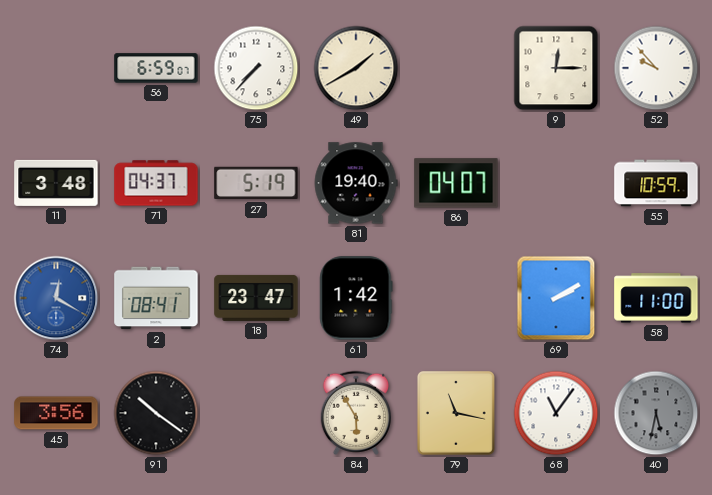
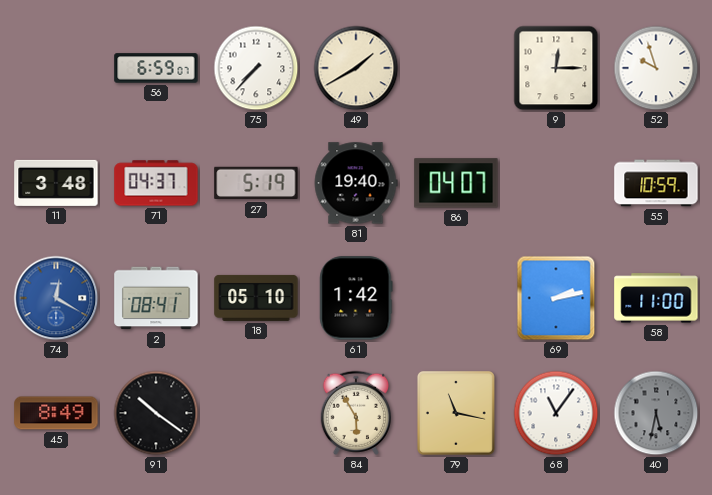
52: 9:53 -> 9:57
18: 23:47 -> 05:10
69: 2:10 -> 2:13
45: 3:56 -> 8:49
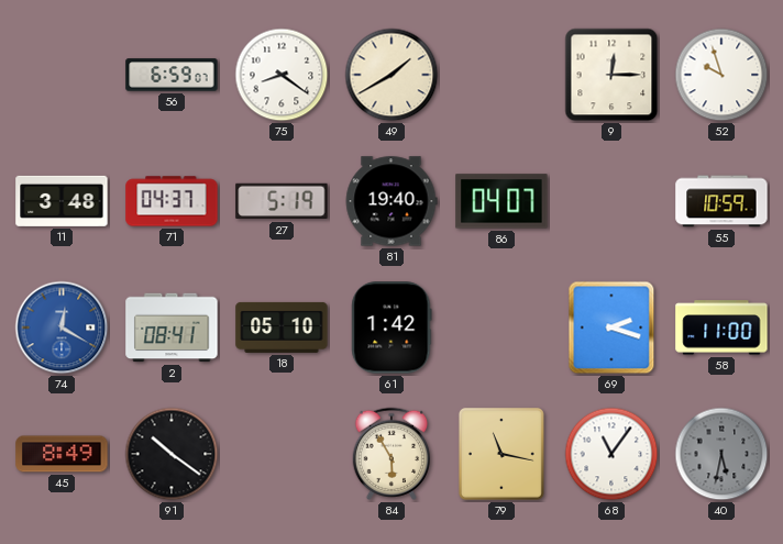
75: 7:37 -> 8:21
69: 2:13 -> 2:18
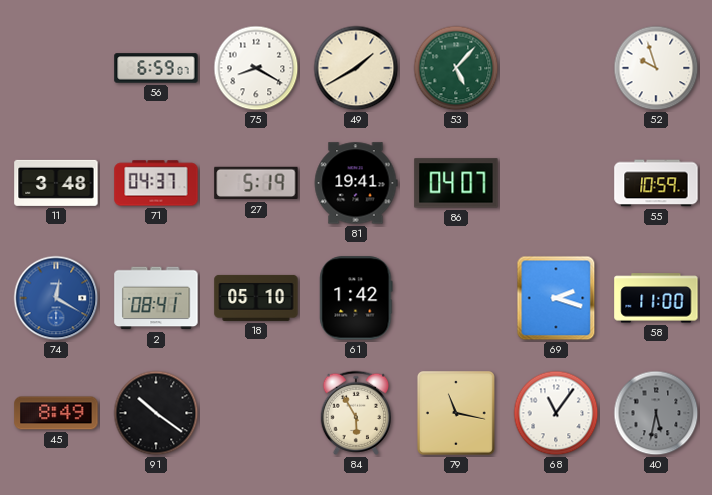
75: 8:21 -> 8:20
53: none -> 5:07
9: 12:15 -> none
81: 19:40 -> 19:41
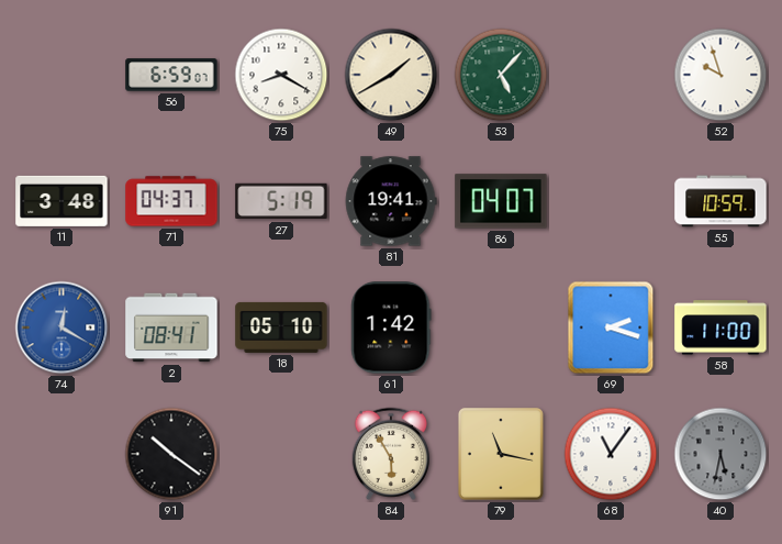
45: 8:49 -> none
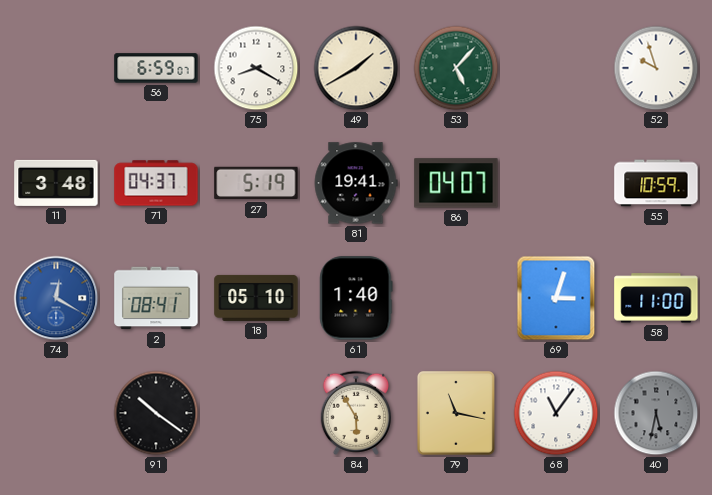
61: 1:42 -> 1:40
69: 2:18 -> 3:03
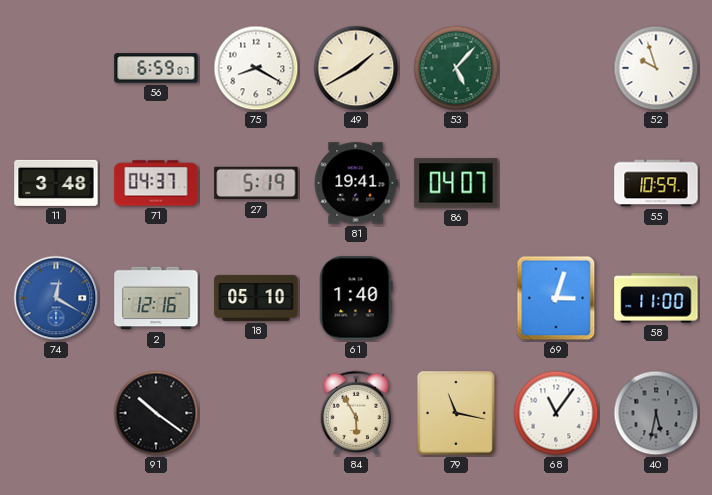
2: 08:41 -> 12:16
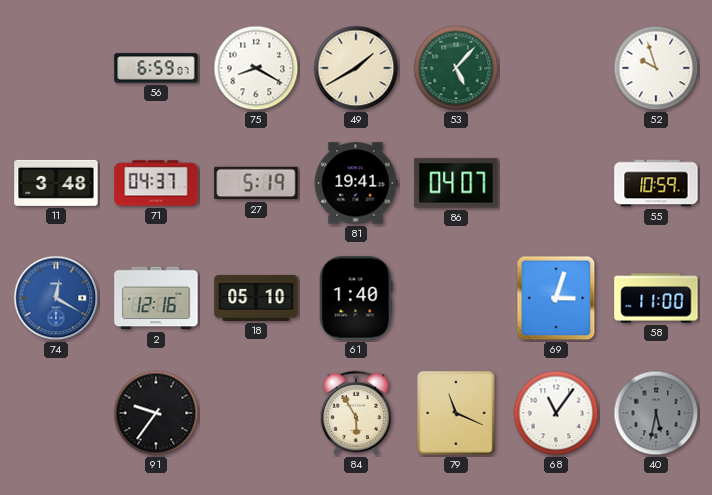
91: 10:21 -> 9:36
79: 11:17 -> 11:19
